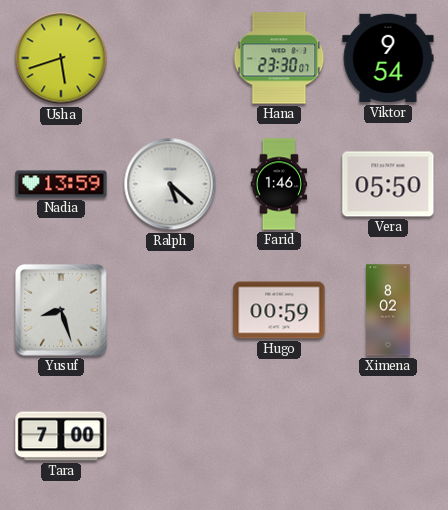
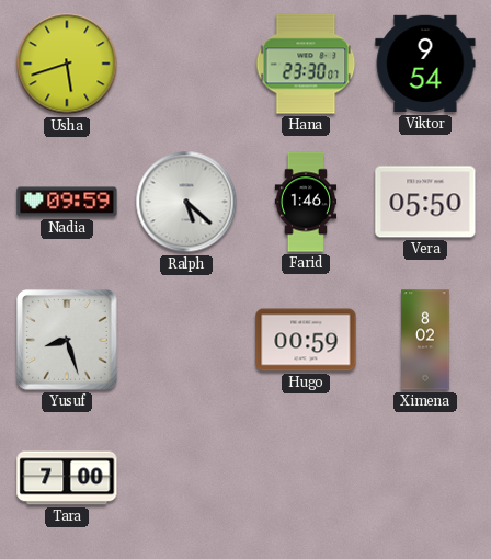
Nadia: 13:59 -> 09:59
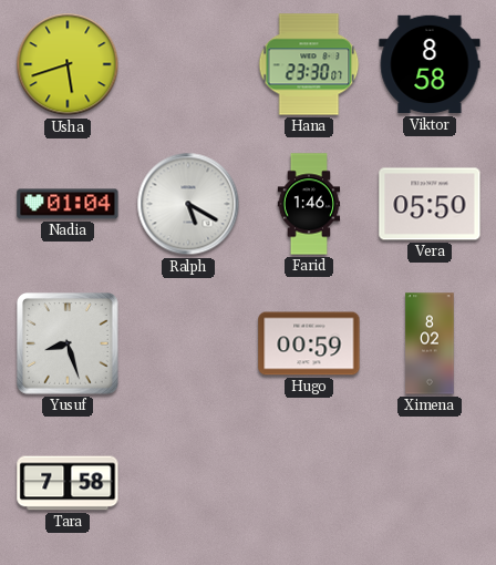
Viktor: 9:54 -> 8:58
Nadia: 09:59 -> 01:04
Ralph: 5:22 -> 5:20
Tara: 7:00 -> 7:58
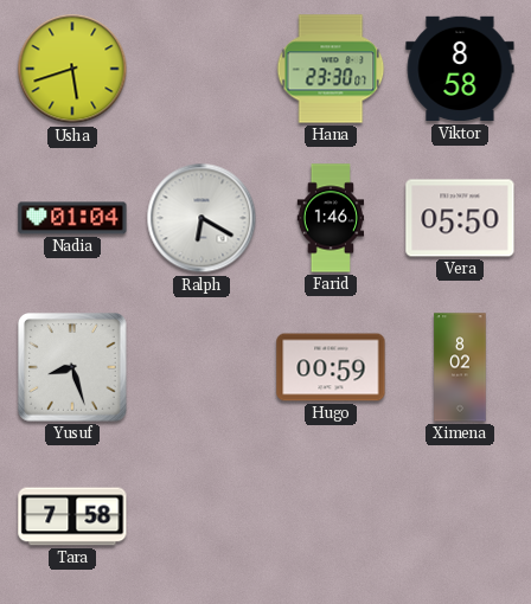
Ralph: 5:20 -> 6:20
